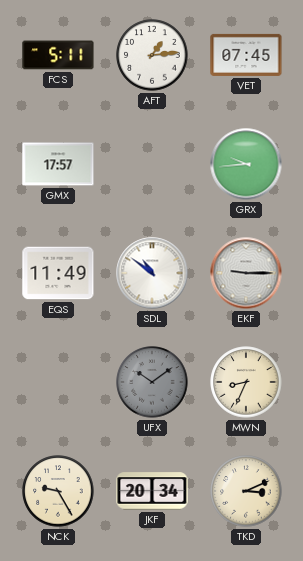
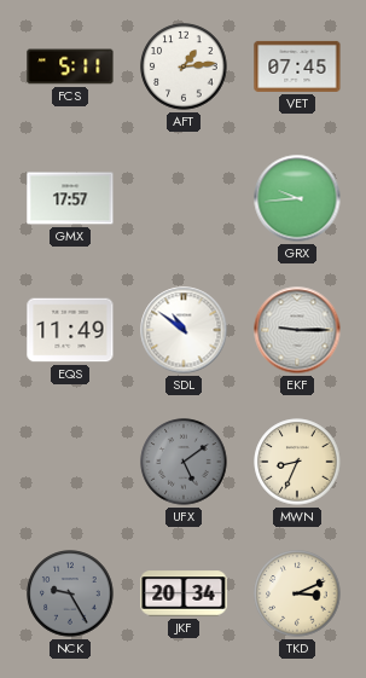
UFX: 10:09 -> 5:09
NCK dial: cream -> grey
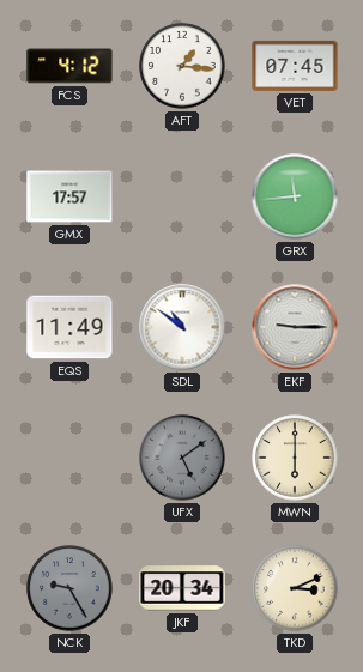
FCS: 5:11 -> 4:12
AFT: 1:14 -> 1:16
GRX: 9:44 -> 11:44
MWN: 8:34 -> 6:00
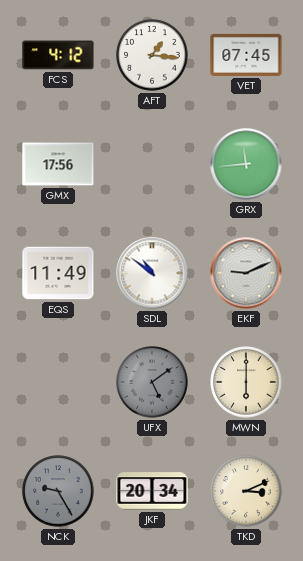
GMX: 17:57 -> 17:56
EKF: 9:15 -> 9:11
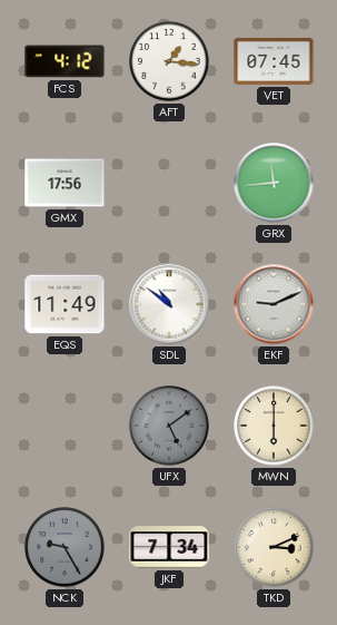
JKF: 20:34 -> 7:34
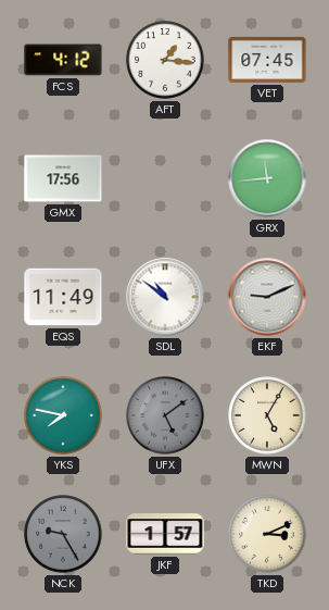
YKS: none -> 7:47
MWN: 6:00 -> 5:05
JKF: 7:34 -> 1:57
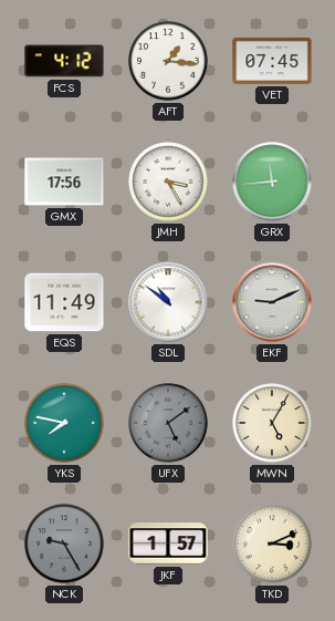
JMH: none -> 3:25
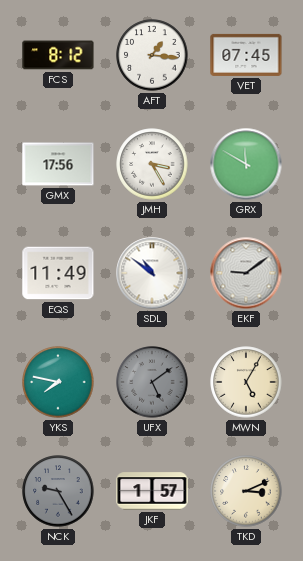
FCS: 4:12 -> 8:12
GRX: 11:44 -> 11:50
EKF: 9:11 -> 9:09
